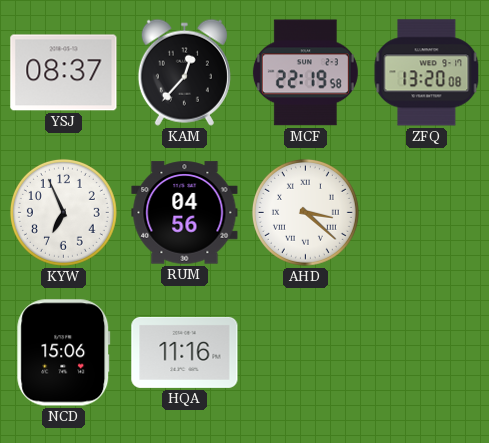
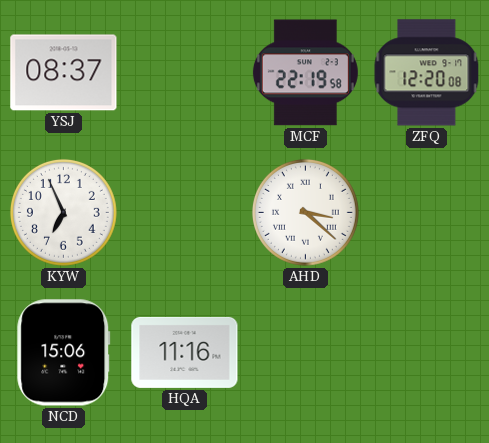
KAM: 12:37 -> none
ZFQ: 13:20 -> 12:20
RUM: 04:56 -> none
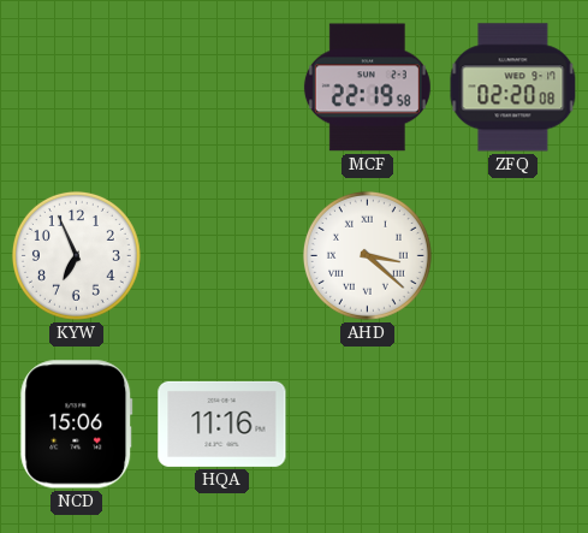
YSJ: 08:37 -> none
ZFQ: 12:20 -> 02:20
